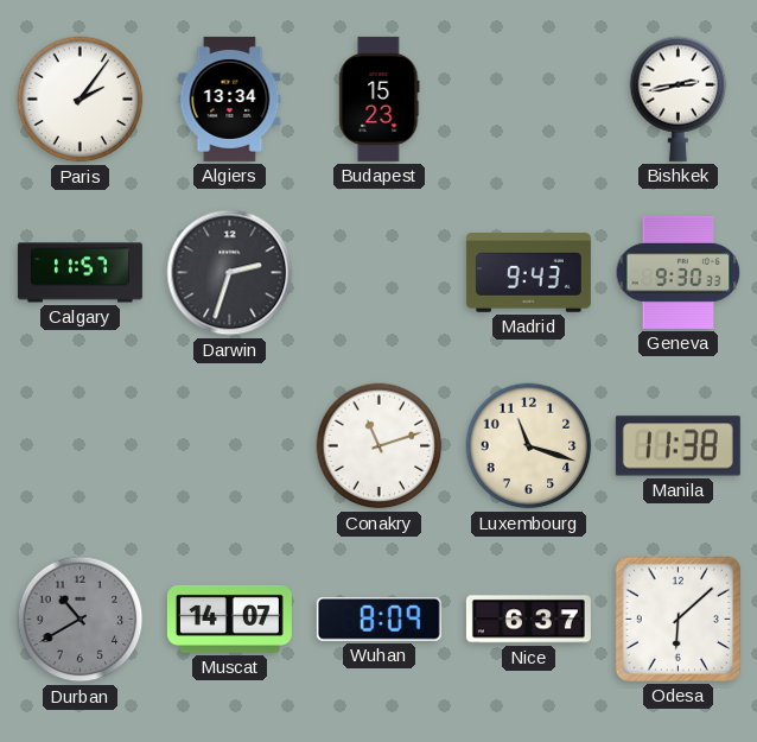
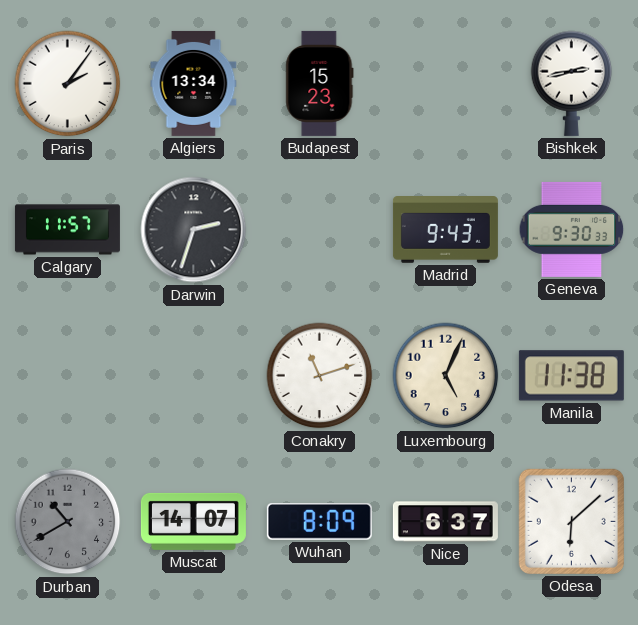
Luxembourg: 11:18 -> 5:04
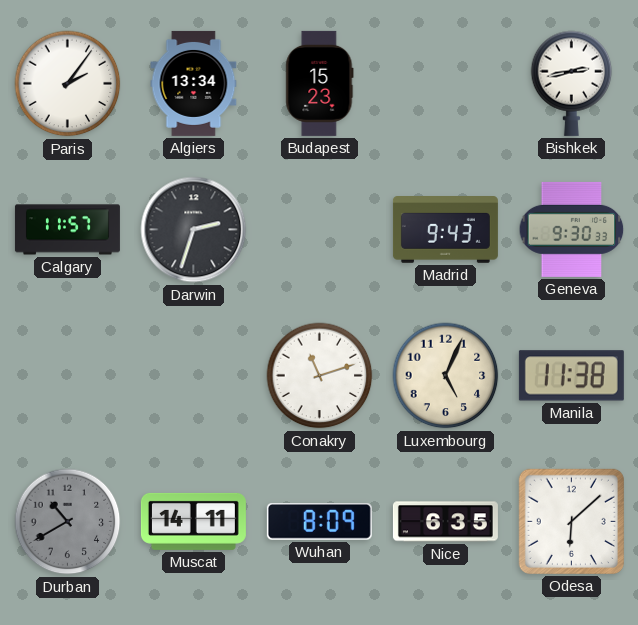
Muscat: 14:07 -> 14:11
Nice: 6:37 -> 6:35
